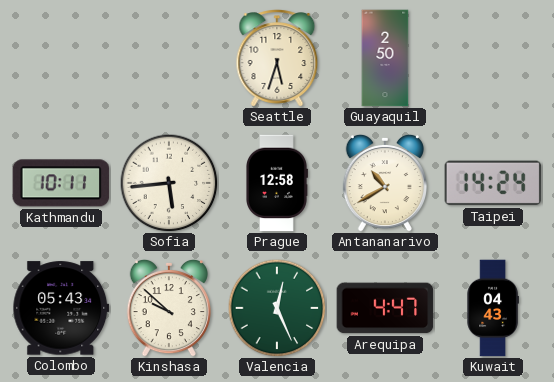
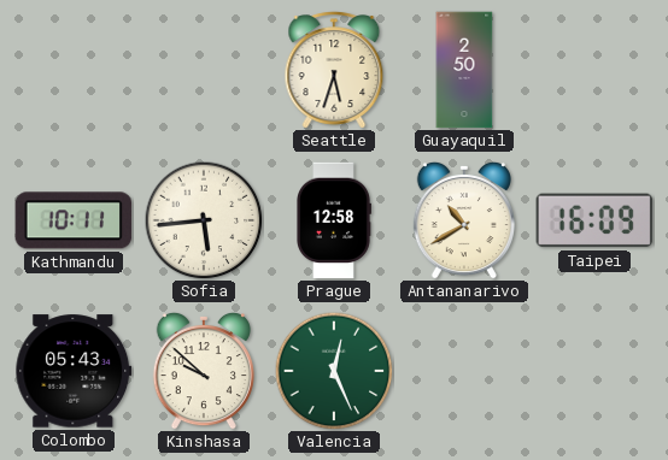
Taipei: 14:24 -> 16:09
Arequipa: 4:47 -> none
Kuwait: 04:43 -> none
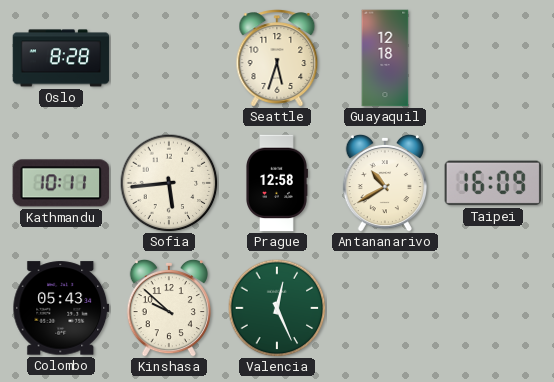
Oslo: none -> 8:28
Guayaquil: 2:50 -> 12:18
